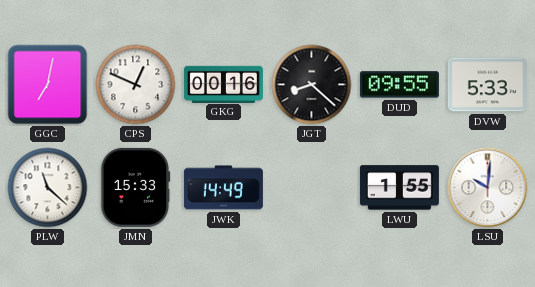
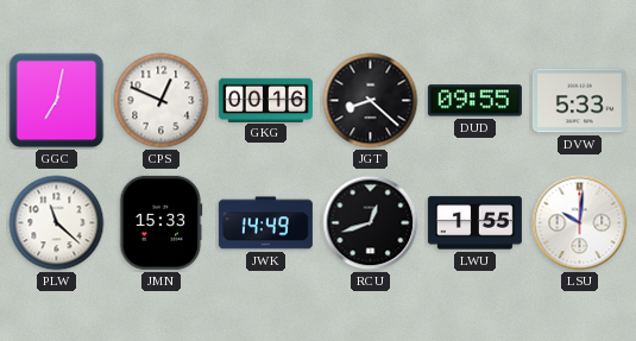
RCU: none -> 12:42
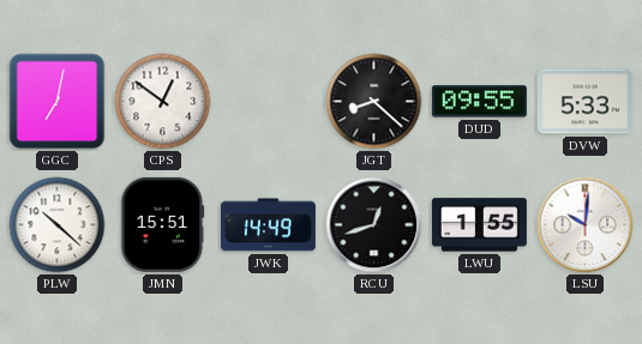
CPS: 12:49 -> 12:51
GKG: 00:16 -> none
PLW: 11:22 -> 10:22
JMN: 15:33 -> 15:51
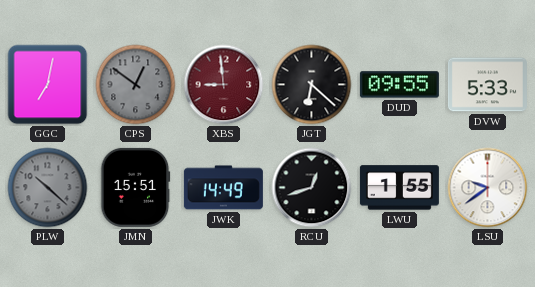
CPS dial: white -> grey
XBS: none -> 8:59
JGT: 8:22 -> 6:22
PLW dial: white -> grey
LSU: 10:01 -> 9:39
